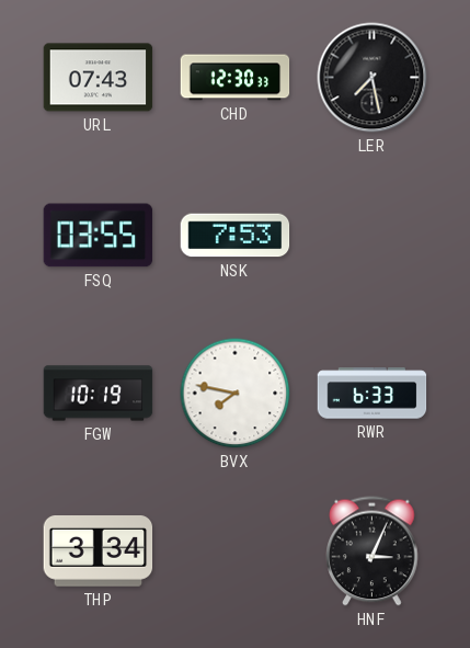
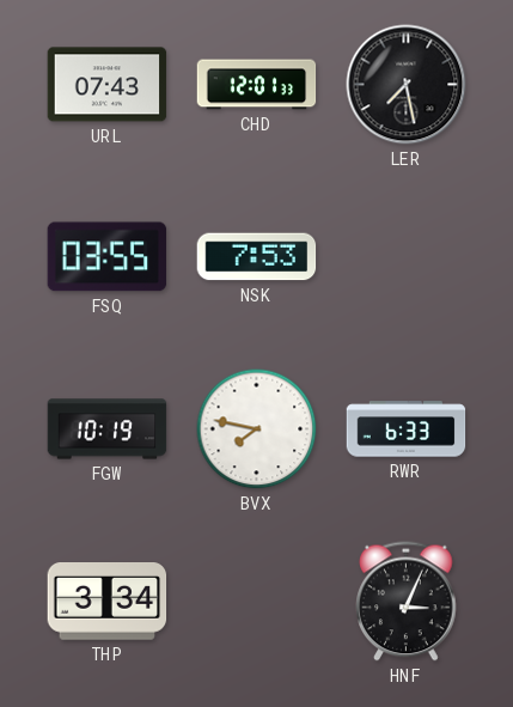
CHD: 12:30 -> 12:01
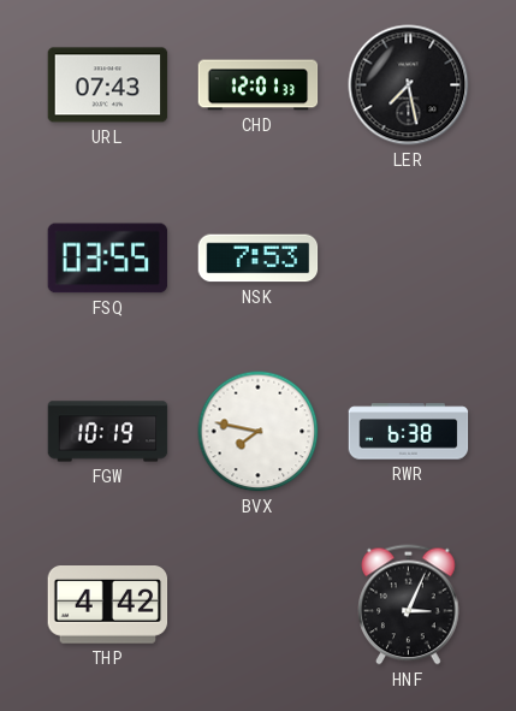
RWR: 6:33 -> 6:38
THP: 3:34 -> 4:42
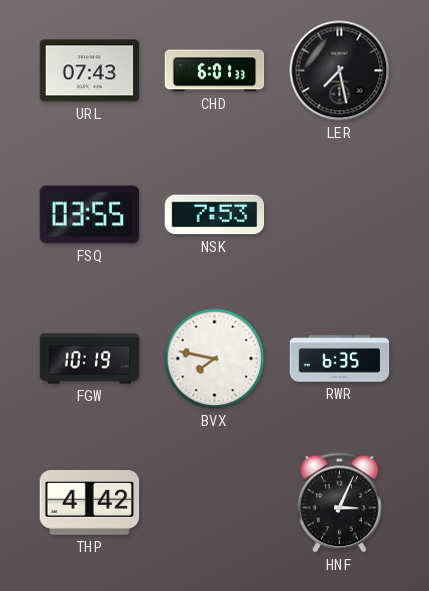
CHD: 12:01 -> 6:01
RWR: 6:38 -> 6:35
